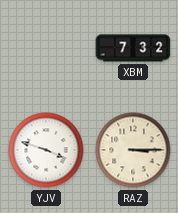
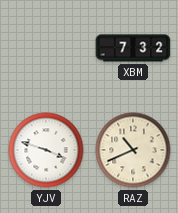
RAZ: 3:15 -> 10:41
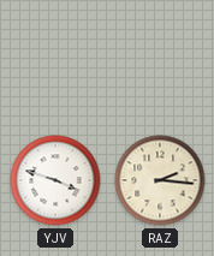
XBM: 7:32 -> none
RAZ: 10:41 -> 2:16
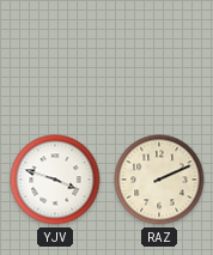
RAZ: 2:16 -> 2:11
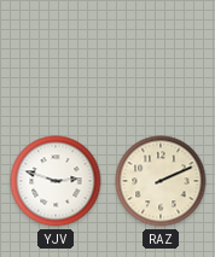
YJV: 3:48 -> 2:48
